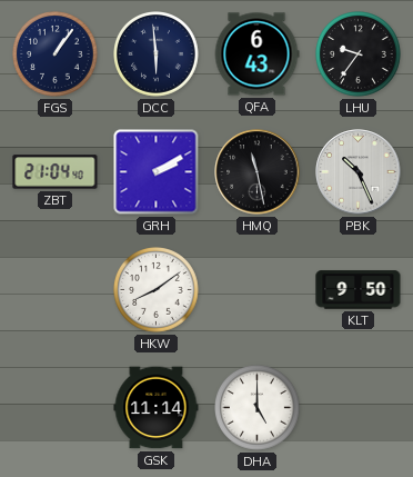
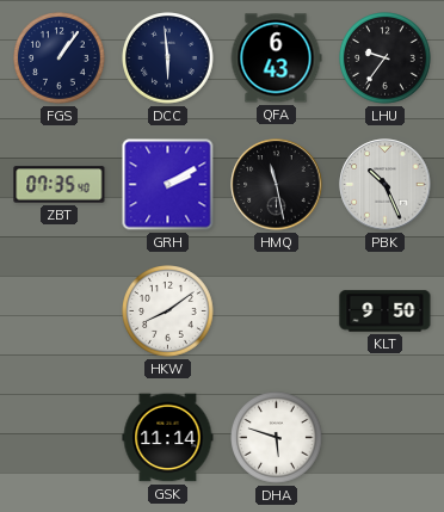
ZBT: 21:04 -> 07:35
DHA: 5:00 -> 5:48
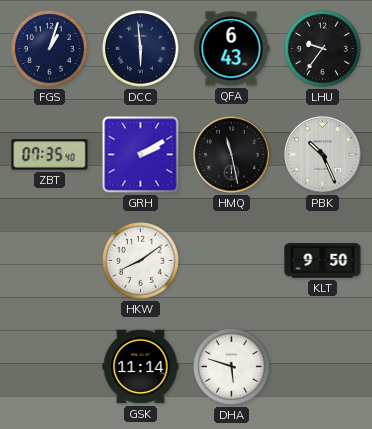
FGS: 1:06 -> 1:03
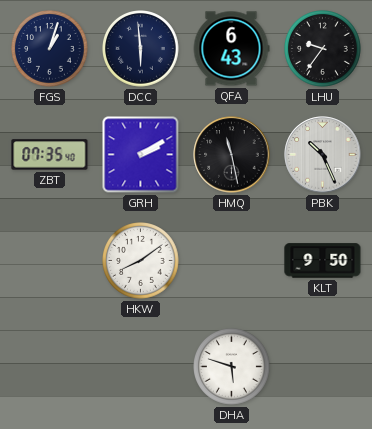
GSK: 11:14 -> none
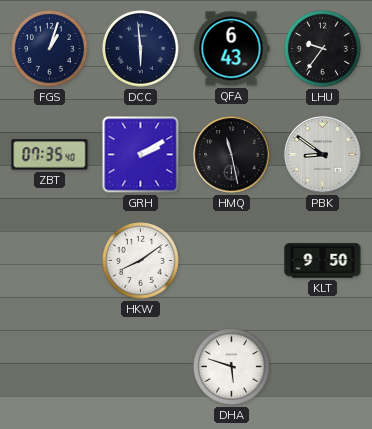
PBK: 10:26 -> 8:51
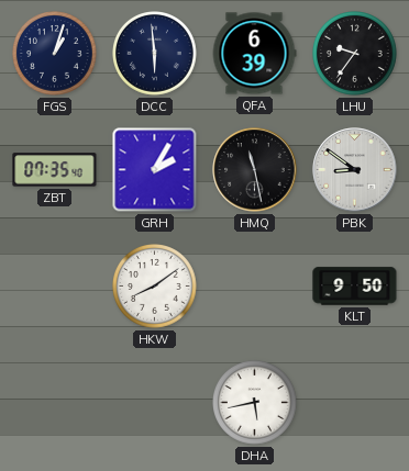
QFA: 6:43 -> 6:39
GRH: 2:10 -> 2:05
DHA: 5:48 -> 5:43
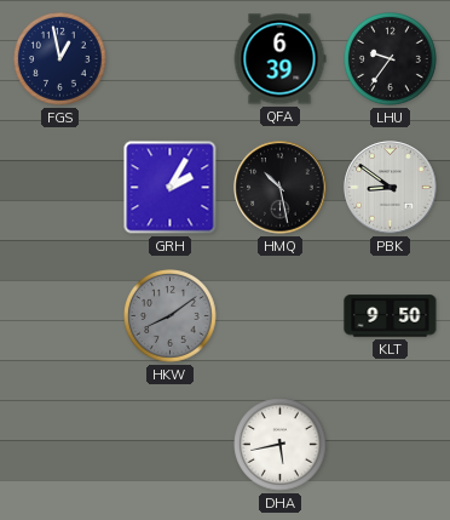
FGS: 1:03 -> 12:58
DCC: 5:59 -> none
ZBT: 07:35 -> none
HMQ: 11:28 -> 10:28
HKW dial: white -> grey
